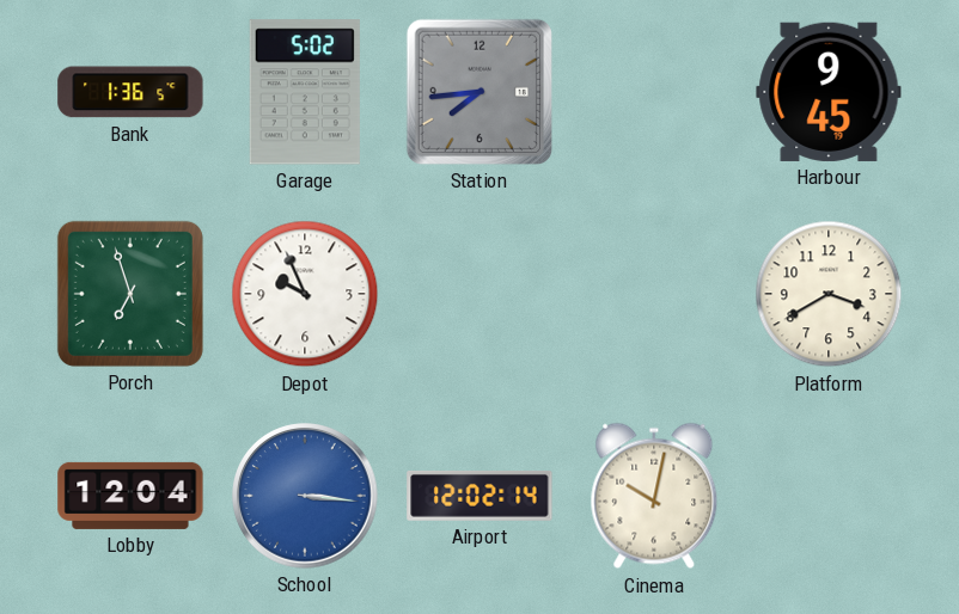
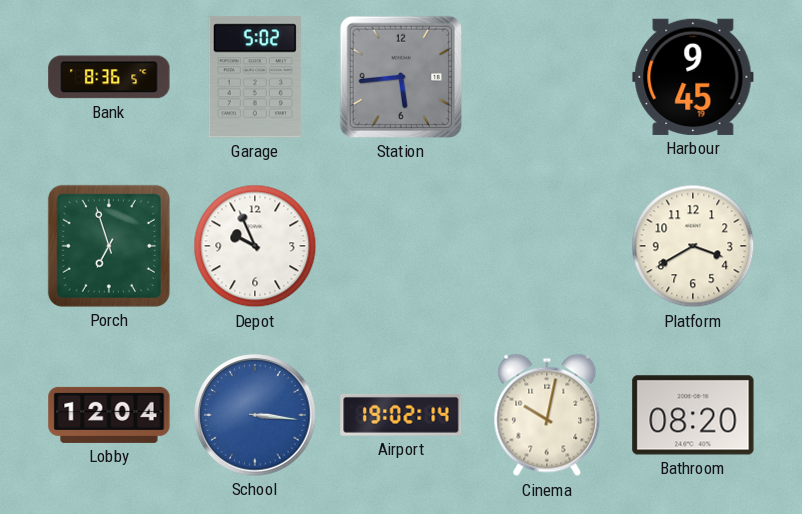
Bank: 1:36 -> 8:36
Station: 7:44 -> 5:44
Airport: 12:02 -> 19:02
Bathroom: none -> 08:20
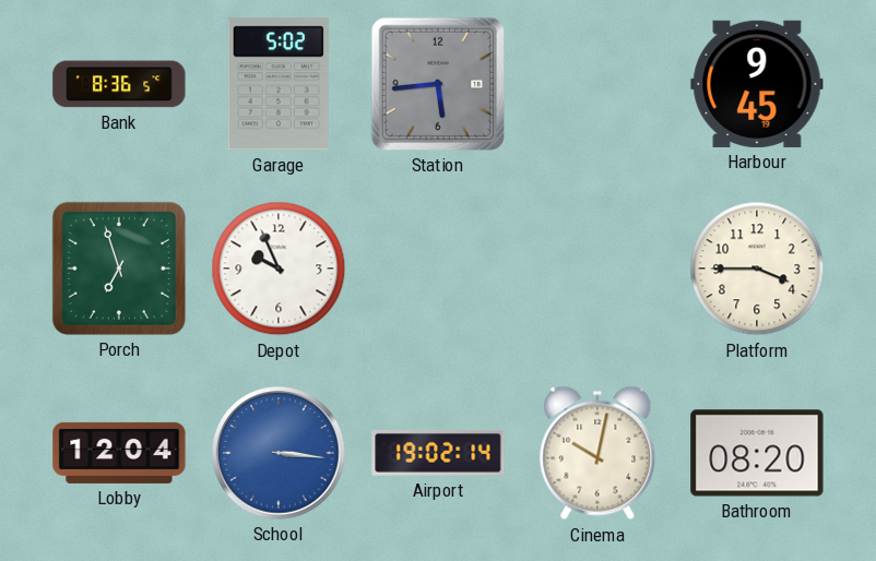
Platform: 3:40 -> 3:45
